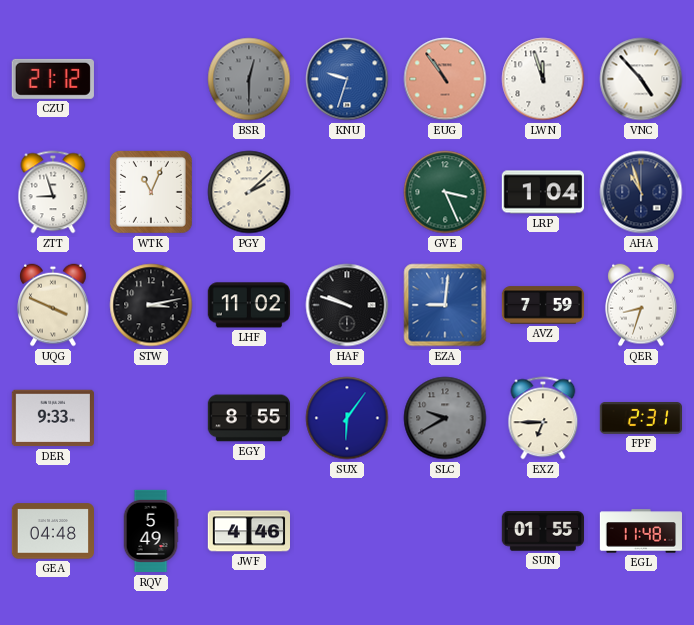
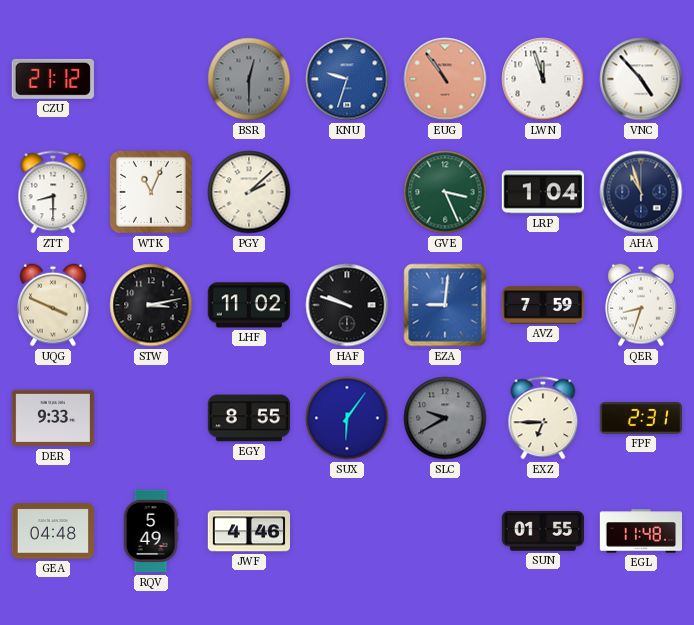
ZTT: 8:57 -> 8:30
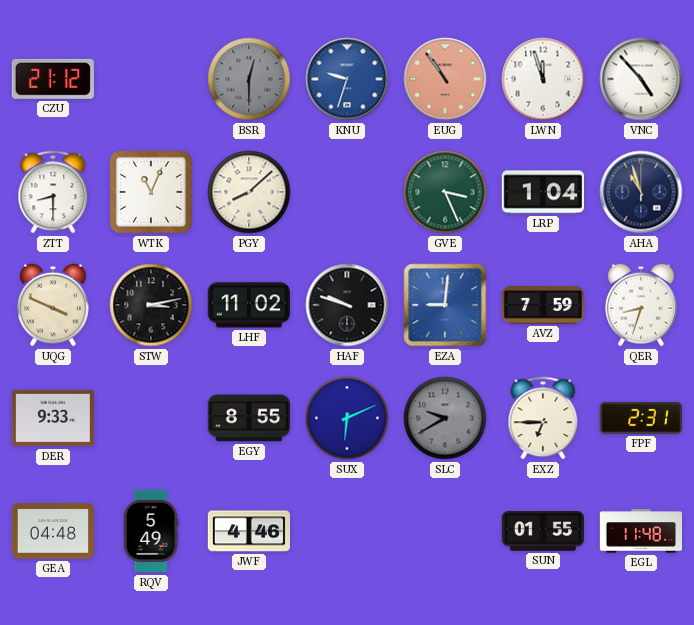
PGY: 2:08 -> 8:08
SUX: 6:06 -> 6:11
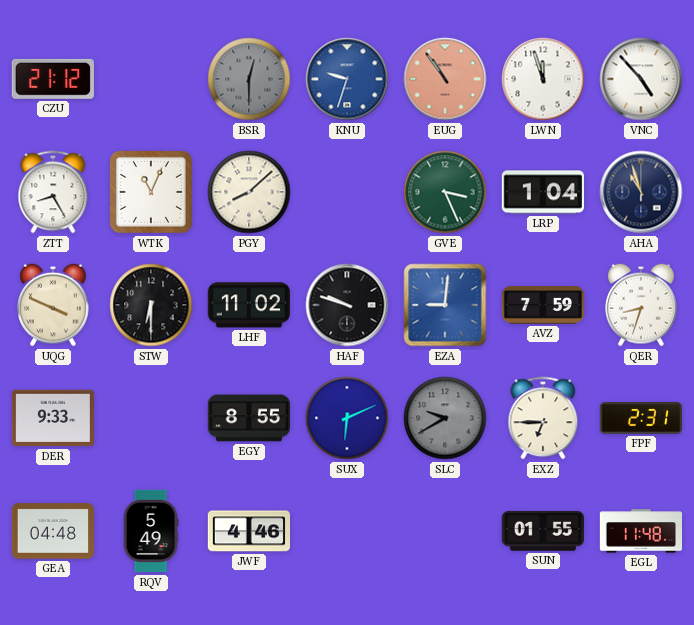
ZTT: 8:30 -> 8:25
STW: 3:13 -> 6:30
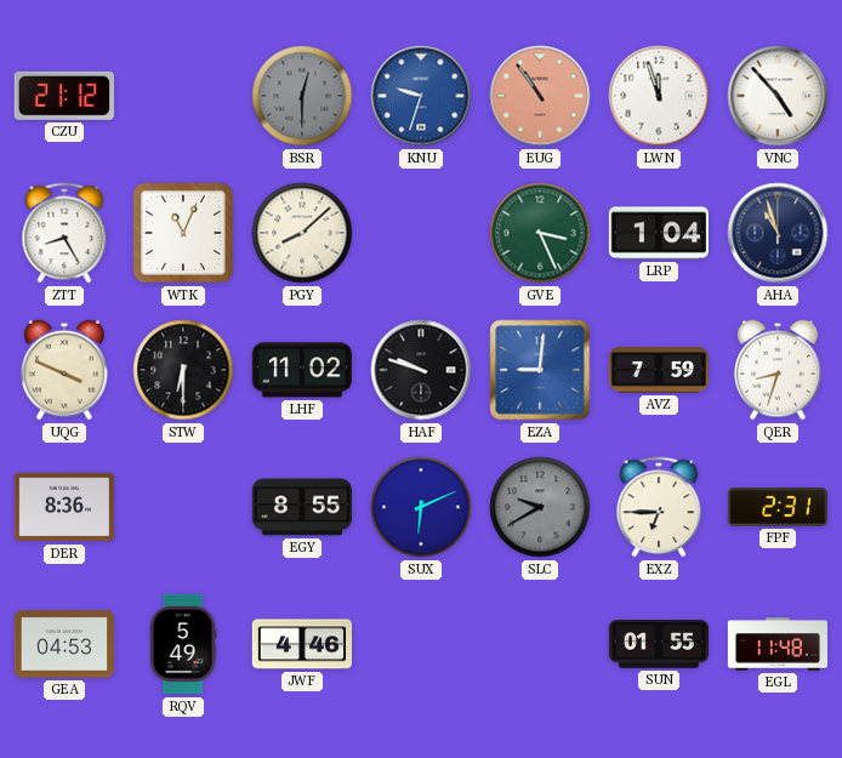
DER: 9:33 -> 8:36
GEA: 04:48 -> 04:53
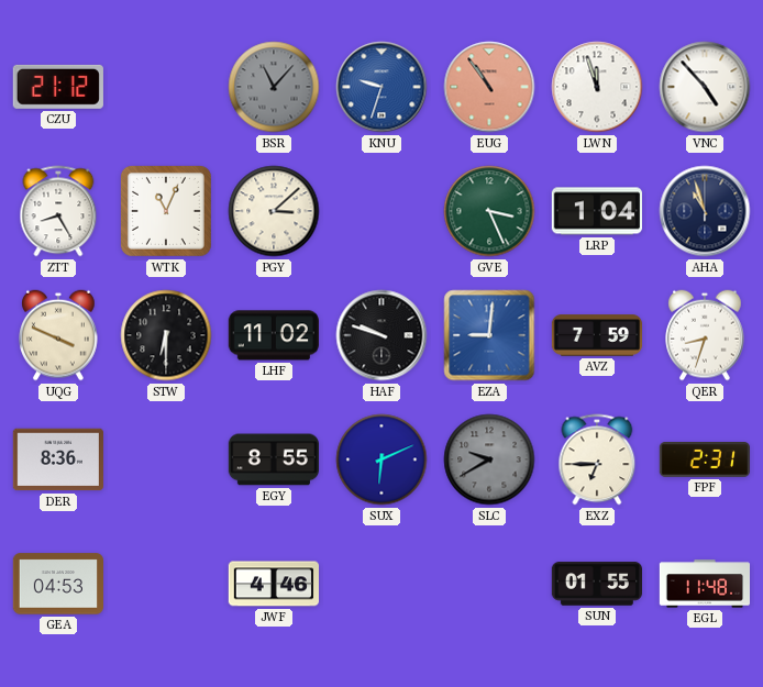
BSR: 12:30 -> 11:07
PGY: 8:08 -> 3:08
RQV: 5:49 -> none
